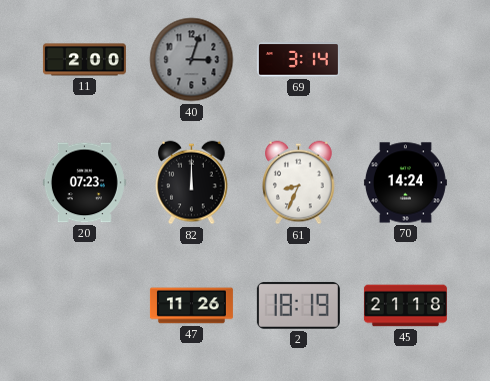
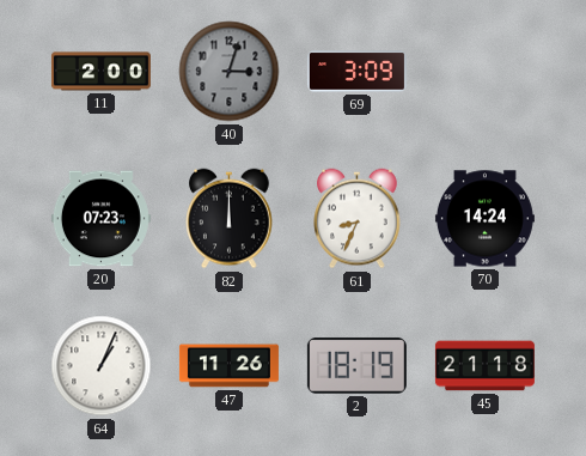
69: 3:14 -> 3:09
64: none -> 1:04
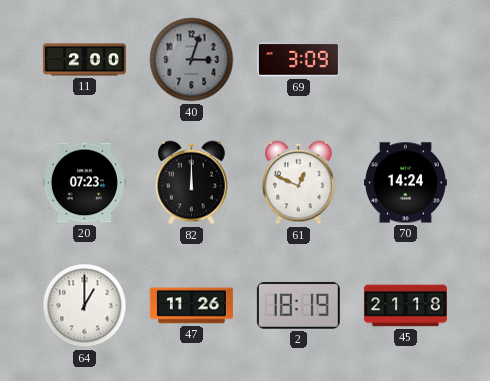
61: 8:34 -> 12:49
64: 1:04 -> 1:00
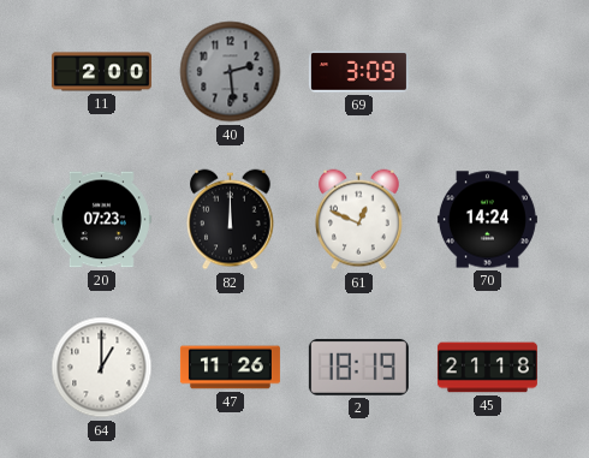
40: 3:03 -> 2:29
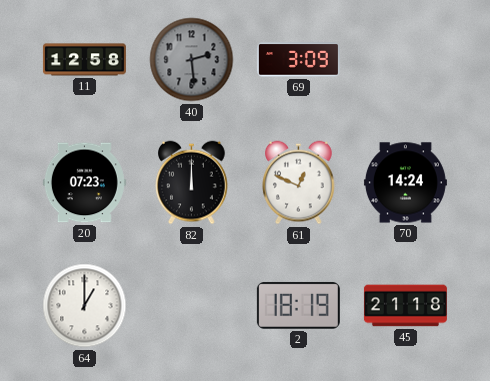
11: 2:00 -> 12:58
47: 11:26 -> none
